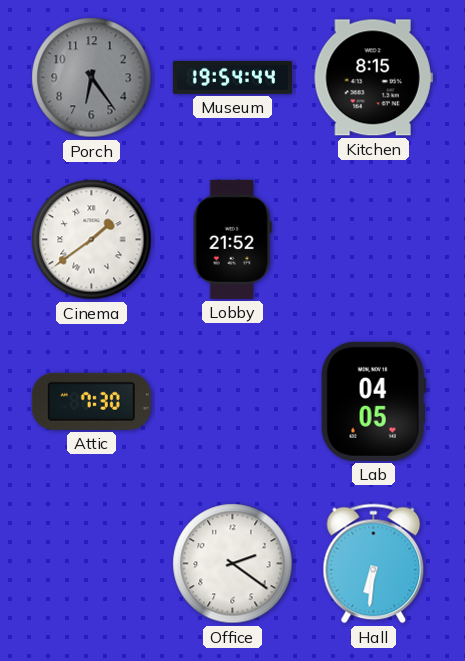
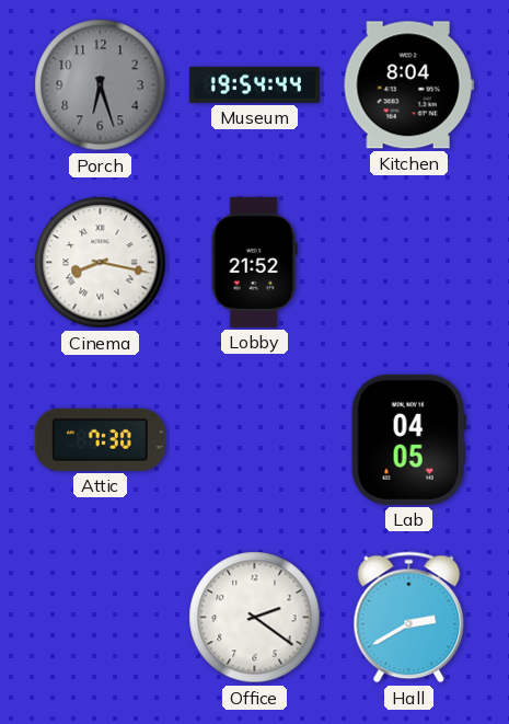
Porch: 6:24 -> 6:27
Kitchen: 8:15 -> 8:04
Cinema: 1:39 -> 8:17
Hall: 6:31 -> 2:40
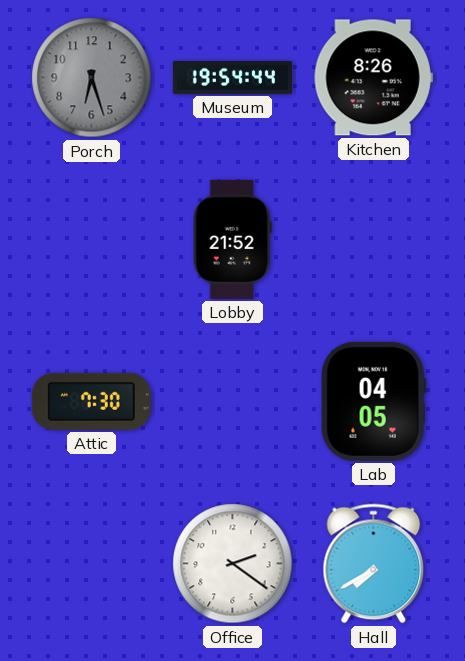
Kitchen: 8:04 -> 8:26
Cinema: 8:17 -> none
Hall: 2:40 -> 7:40
